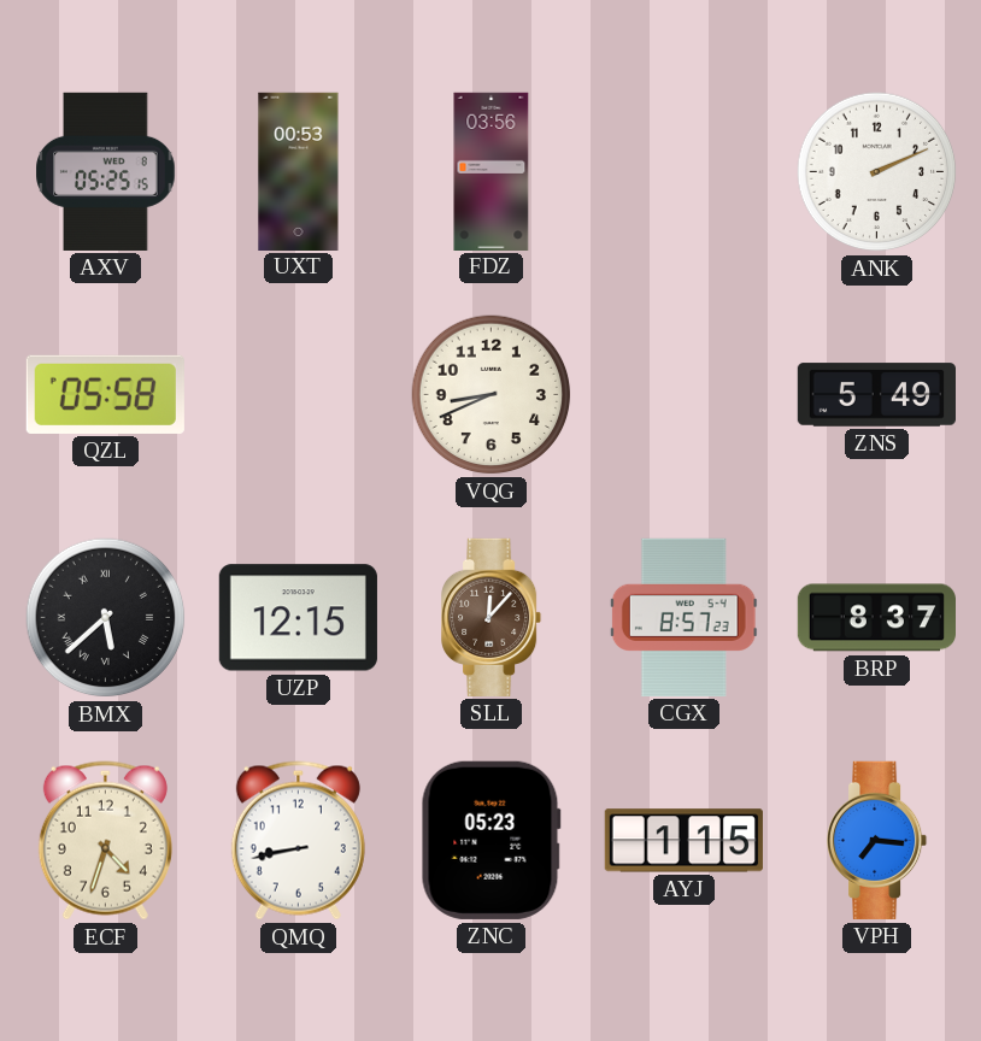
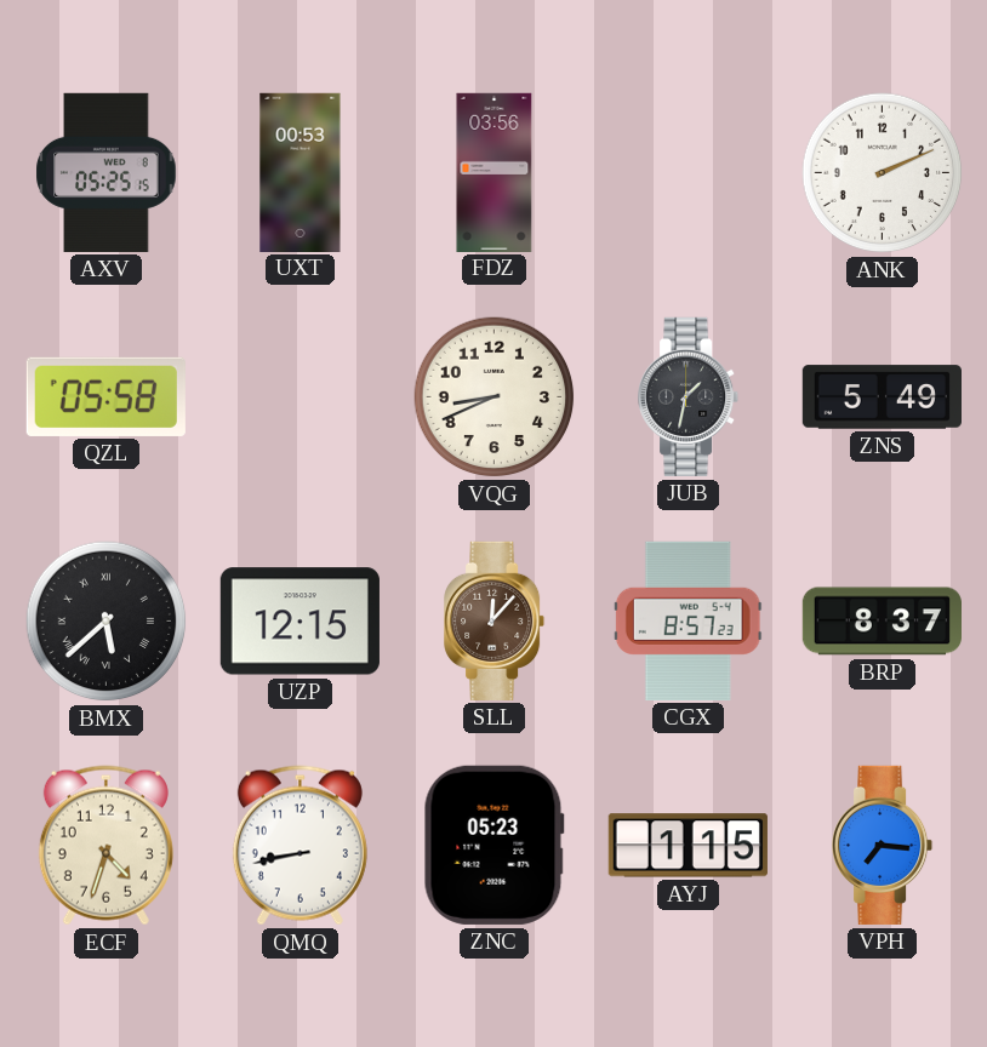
JUB: none -> 1:32
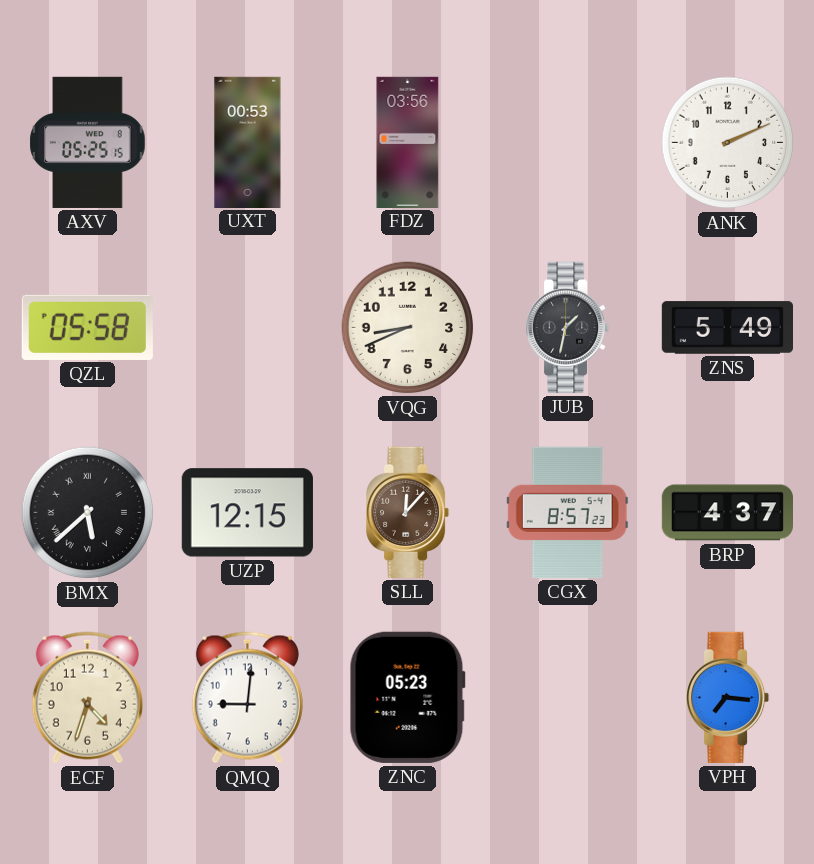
BRP: 8:37 -> 4:37
QMQ: 8:43 -> 9:01
AYJ: 1:15 -> none
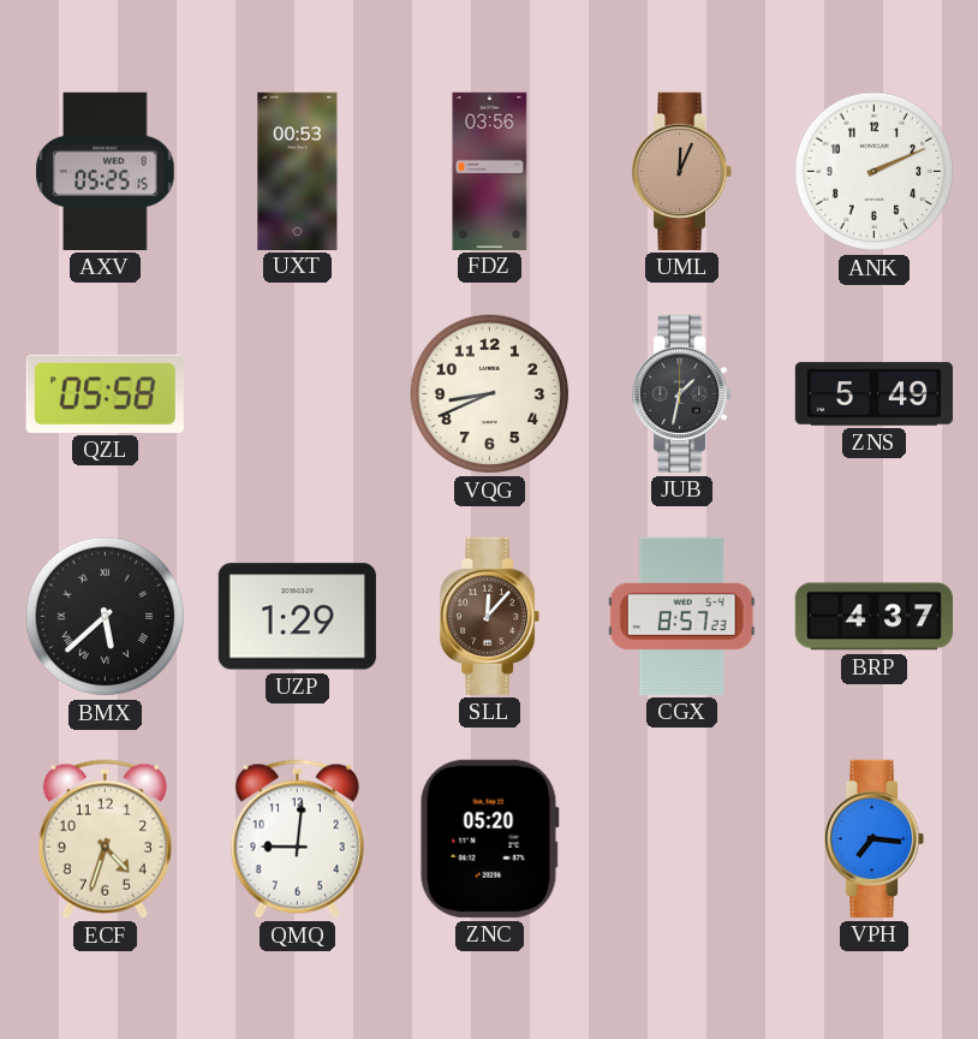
UML: none -> 12:04
UZP: 12:15 -> 1:29
ZNC: 05:23 -> 05:20
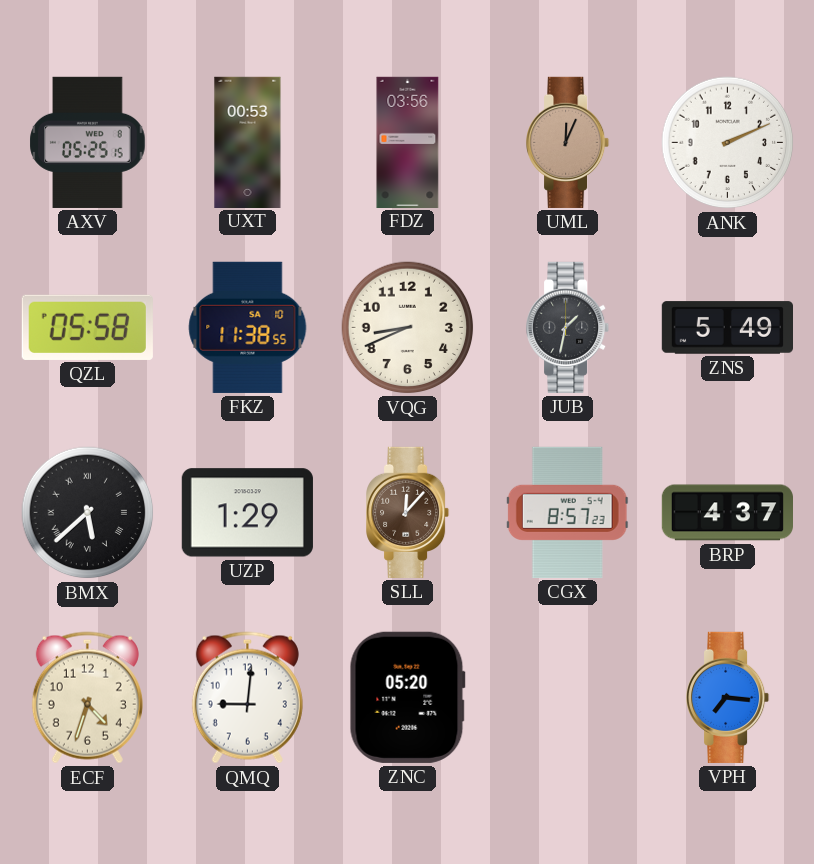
FKZ: none -> 11:38
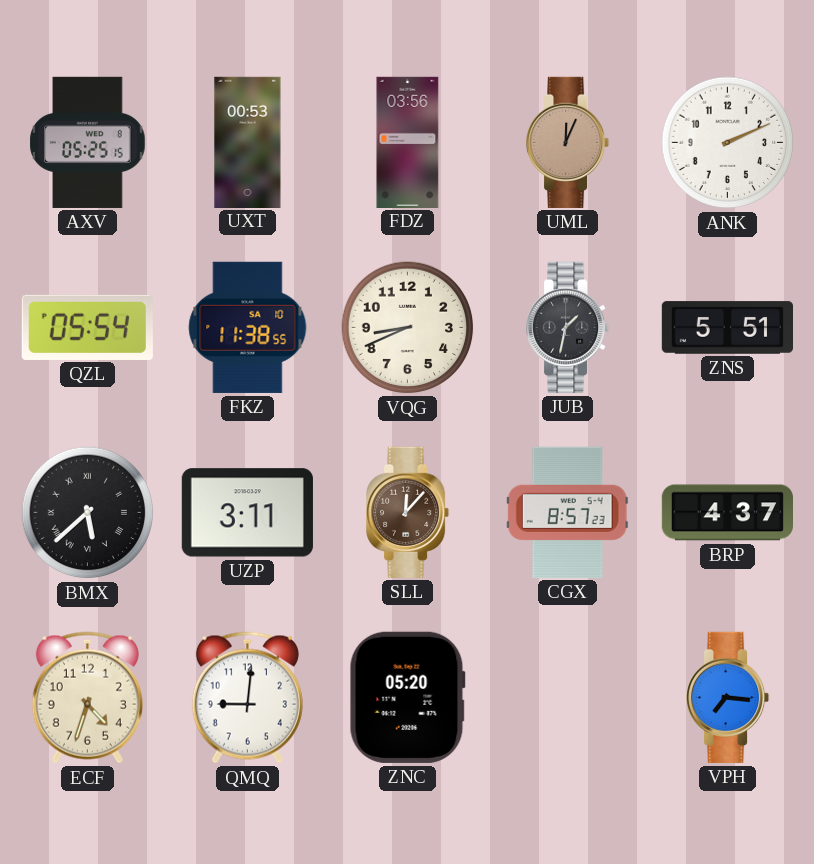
QZL: 05:58 -> 05:54
ZNS: 5:49 -> 5:51
UZP: 1:29 -> 3:11
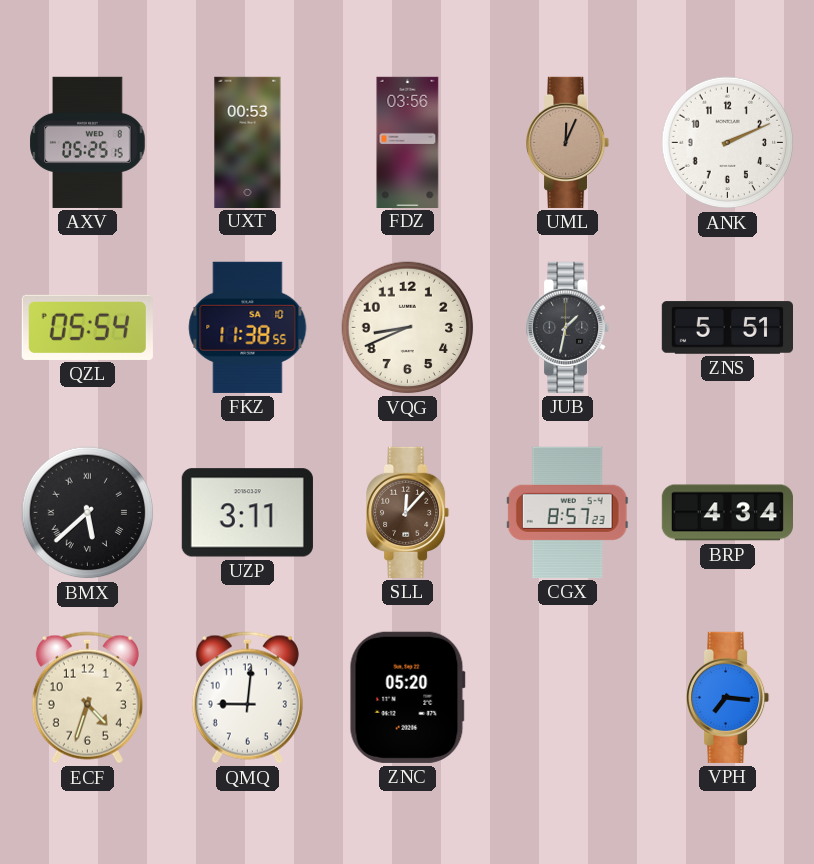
BRP: 4:37 -> 4:34
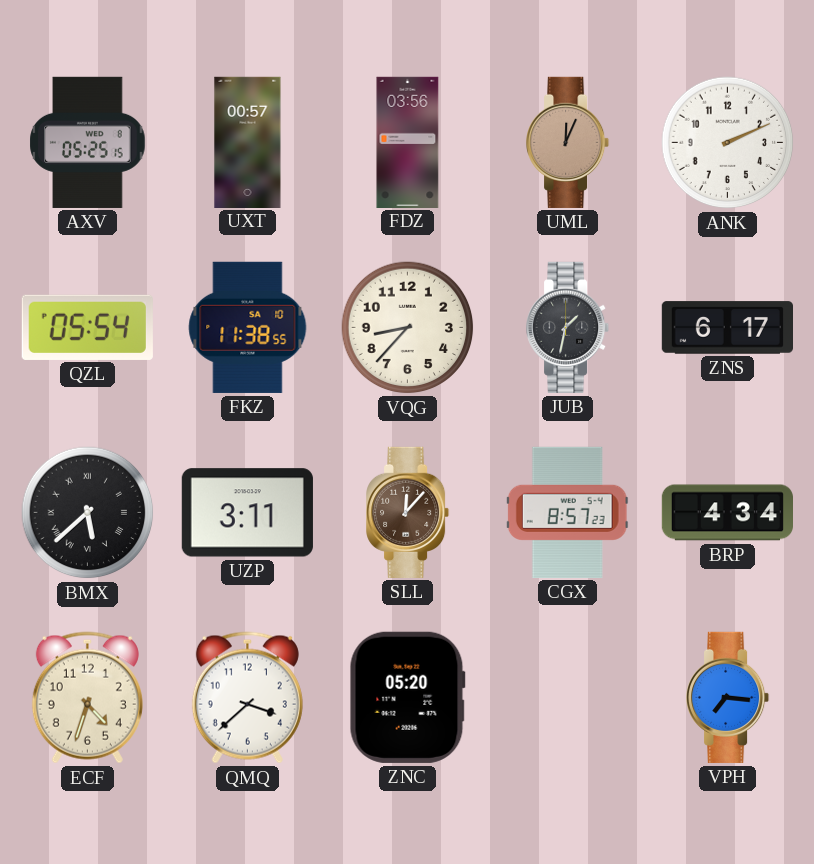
UXT: 00:53 -> 00:57
VQG: 8:41 -> 8:37
ZNS: 5:51 -> 6:17
QMQ: 9:01 -> 3:38
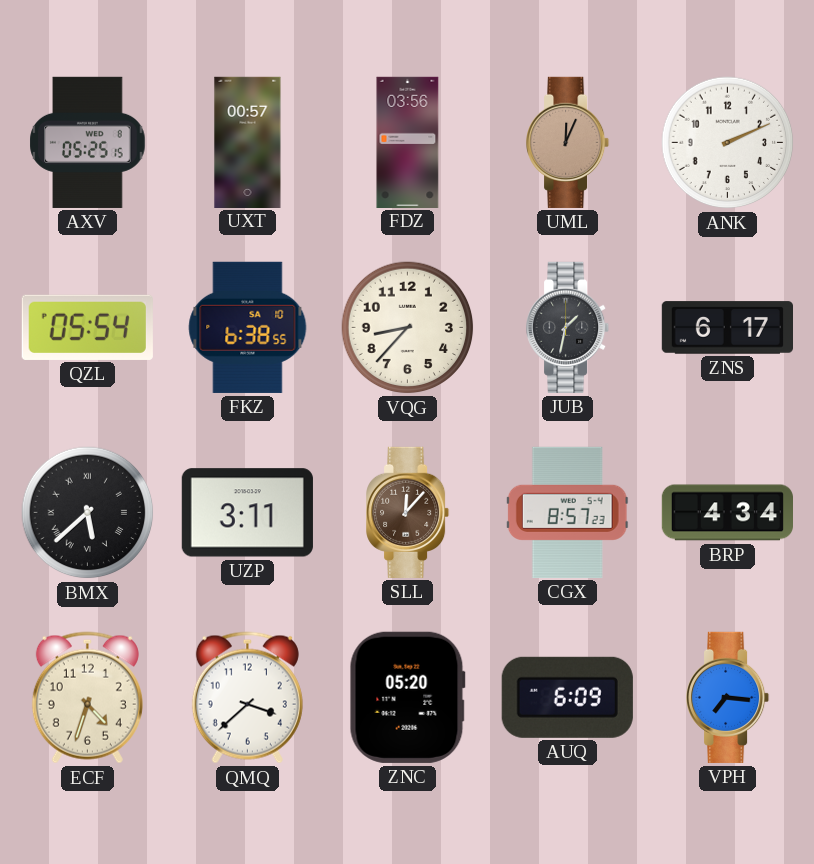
FKZ: 11:38 -> 6:38
AUQ: none -> 6:09
